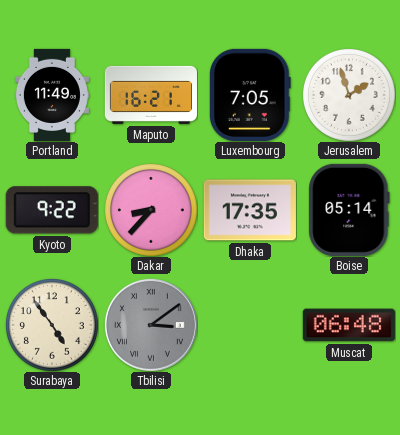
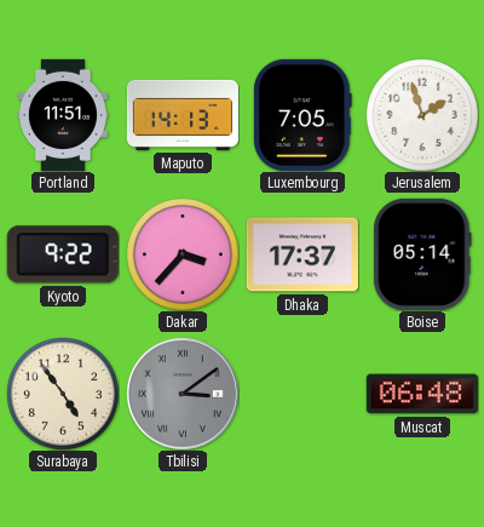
Portland: 11:49 -> 11:51
Maputo: 16:21 -> 14:13
Dakar: 8:37 -> 3:37
Dhaka: 17:35 -> 17:37
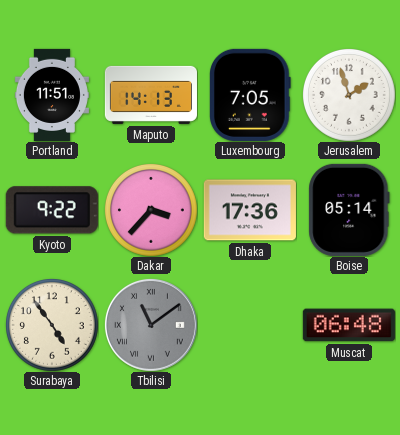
Dhaka: 17:37 -> 17:36
Tbilisi: 3:09 -> 11:09
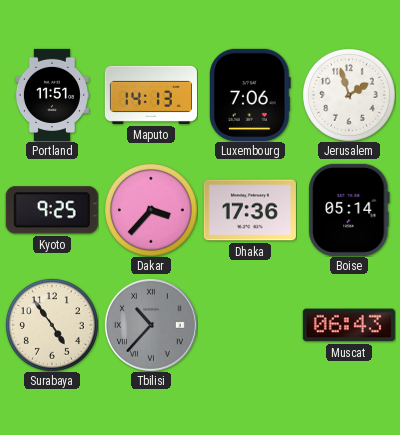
Luxembourg: 7:05 -> 7:06
Kyoto: 9:22 -> 9:25
Tbilisi: 11:09 -> 10:37
Muscat: 06:48 -> 06:43
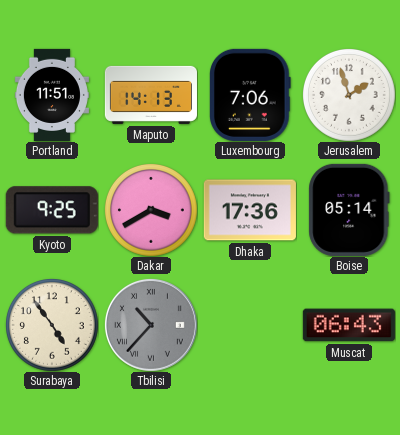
Dakar: 3:37 -> 3:40
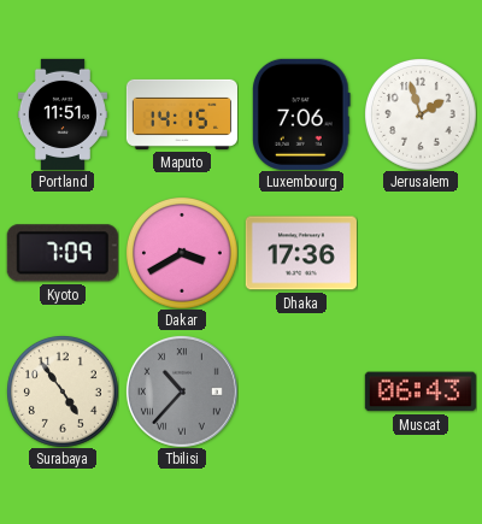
Maputo: 14:13 -> 14:15
Kyoto: 9:25 -> 7:09
Boise: 05:14 -> none
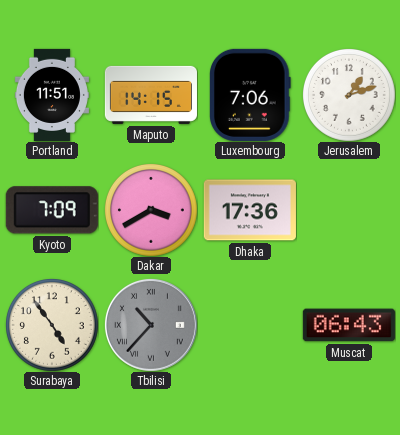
Jerusalem: 1:57 -> 1:12
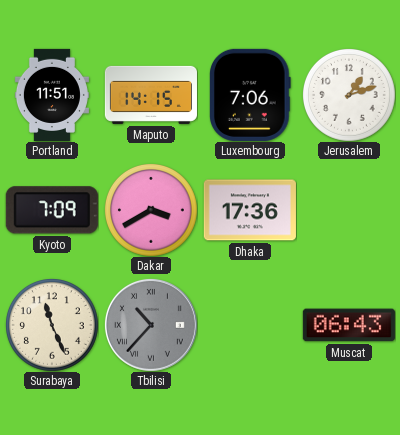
Surabaya: 4:54 -> 11:26
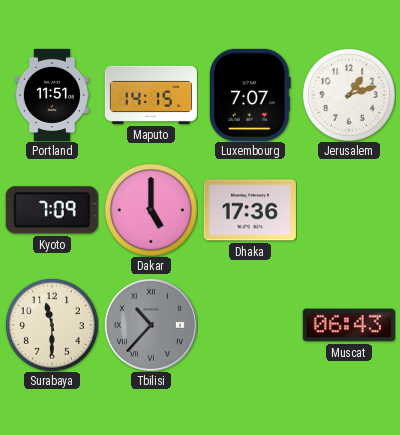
Luxembourg: 7:06 -> 7:07
Dakar: 3:40 -> 5:00
Surabaya: 11:26 -> 11:30
